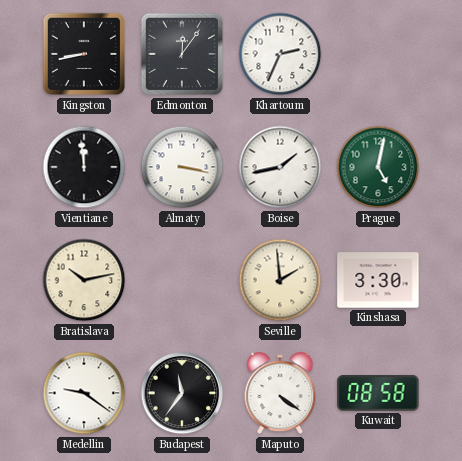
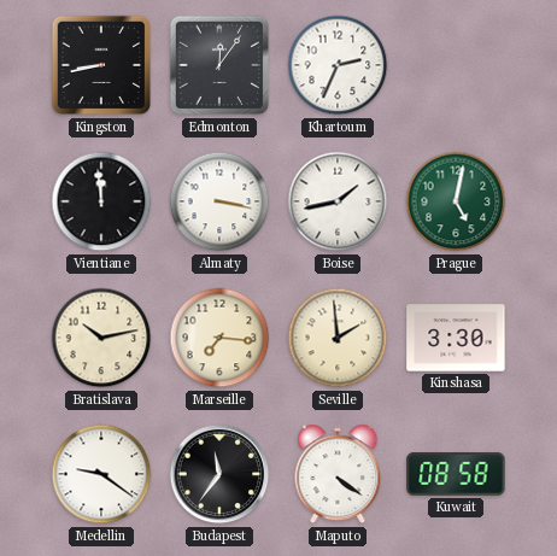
Marseille: none -> 7:16
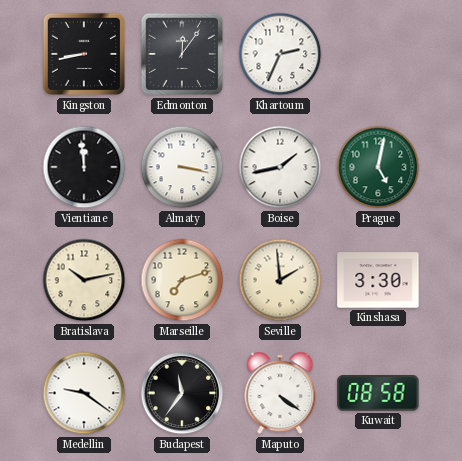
Marseille: 7:16 -> 7:12
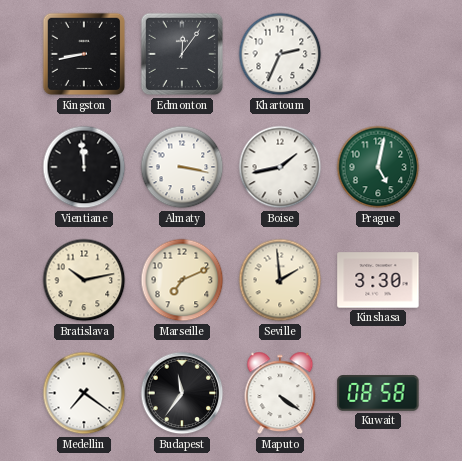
Marseille: 7:12 -> 7:11
Medellin: 9:21 -> 7:21
